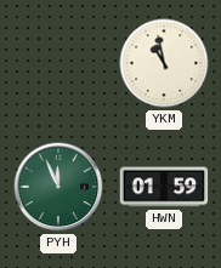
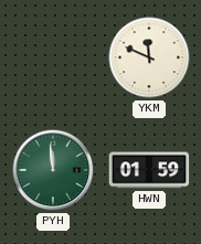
YKM: 10:58 -> 11:49
PYH: 11:56 -> 11:59
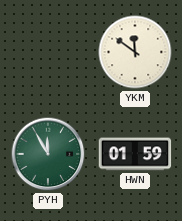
YKM: 11:49 -> 11:51
PYH: 11:59 -> 11:55
